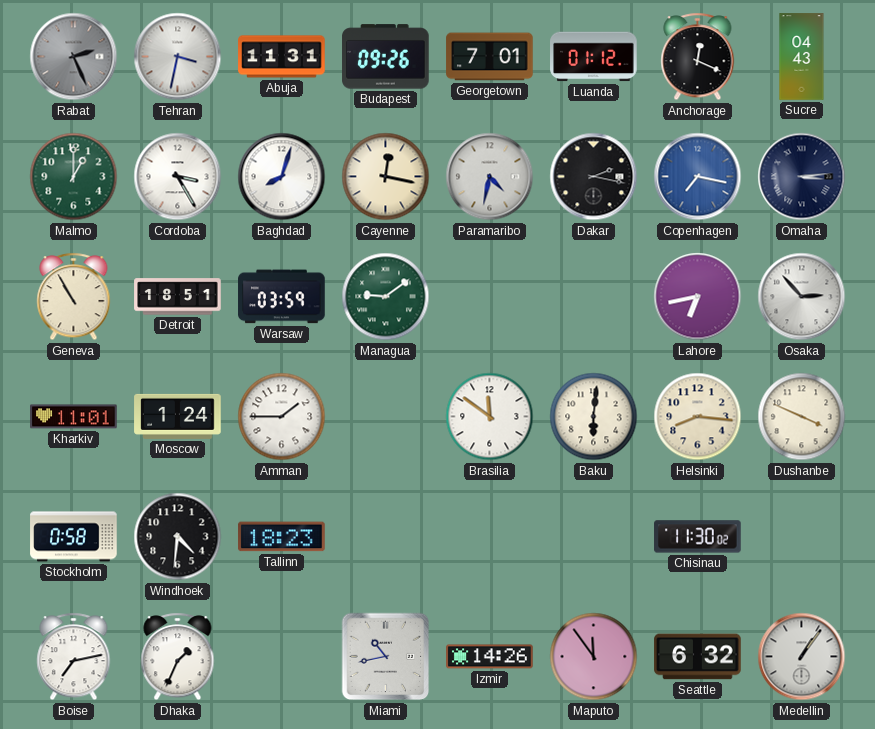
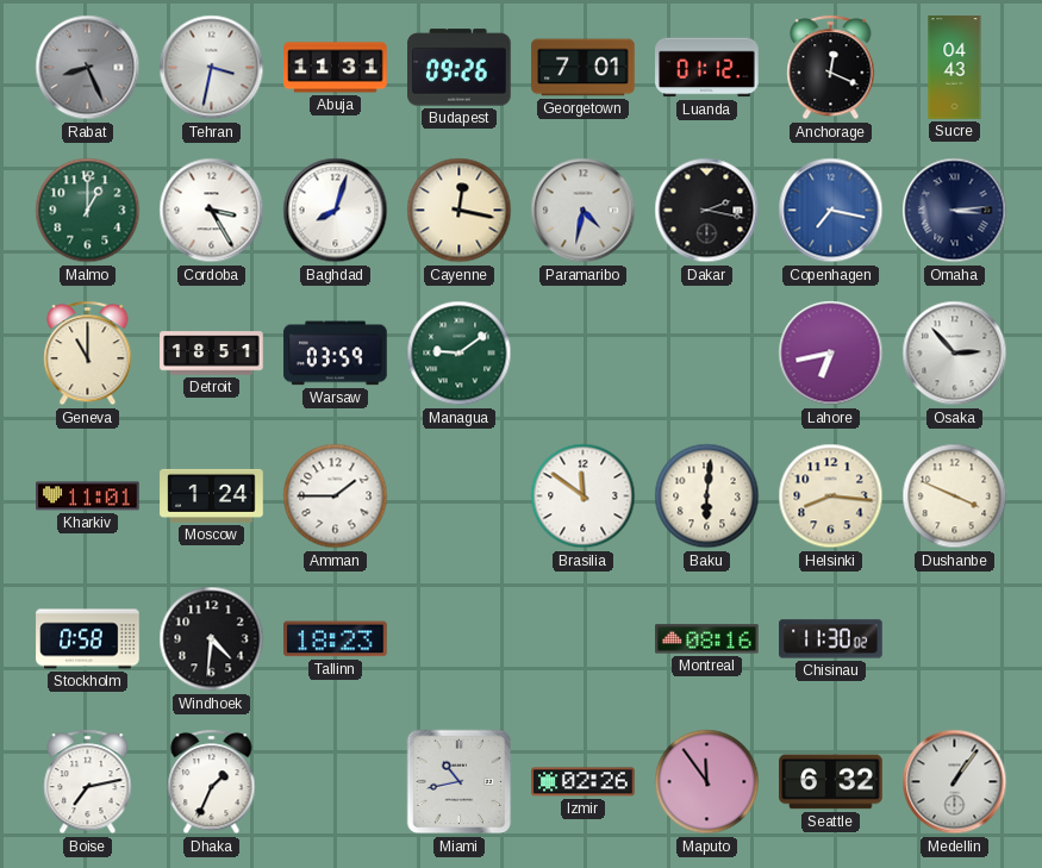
Rabat: 2:26 -> 8:26
Geneva: 10:55 -> 11:00
Montreal: none -> 08:16
Izmir: 14:26 -> 02:26
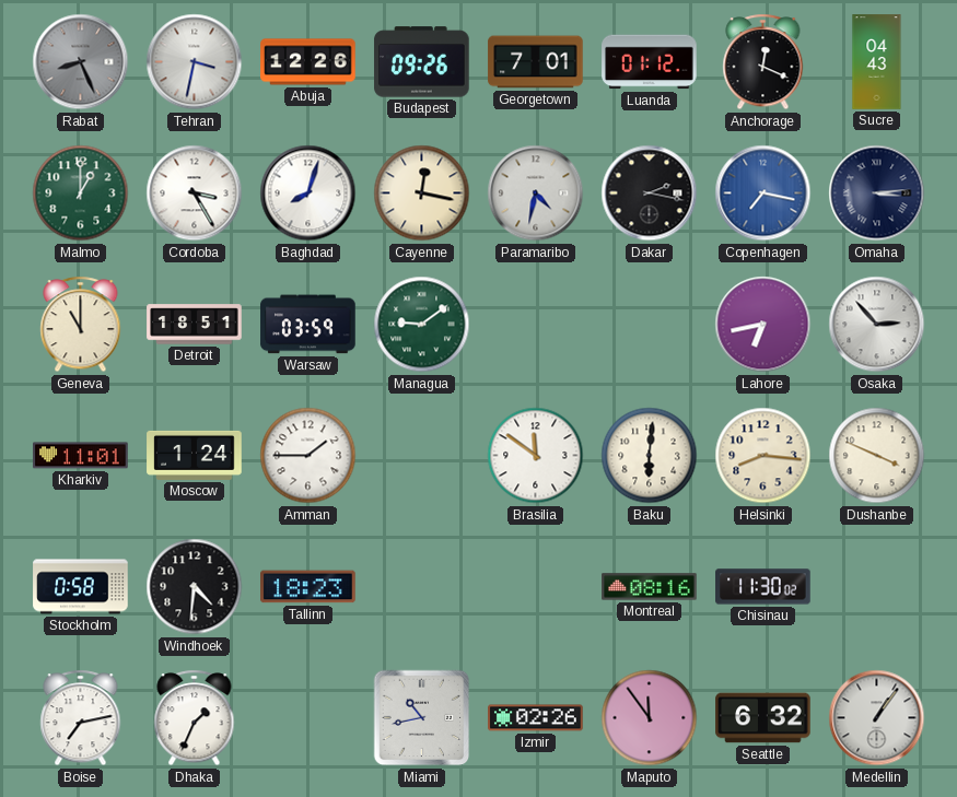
Abuja: 11:31 -> 12:26
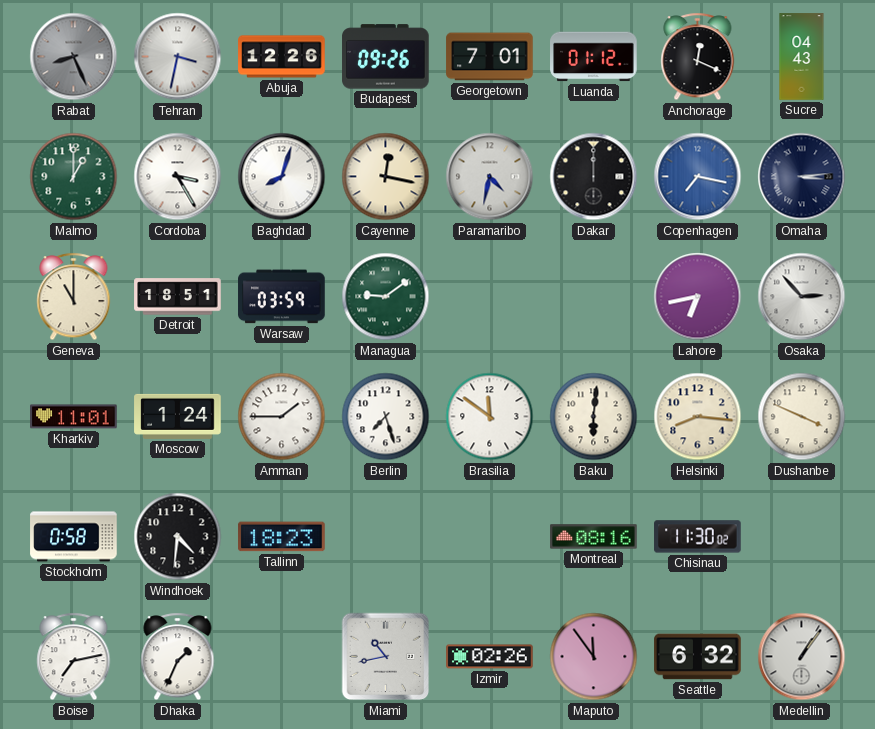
Dakar: 2:17 -> 12:00
Berlin: none -> 7:27
